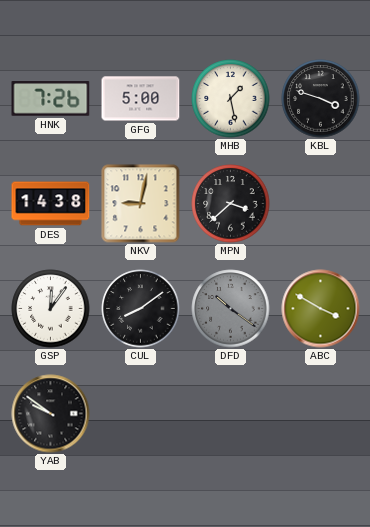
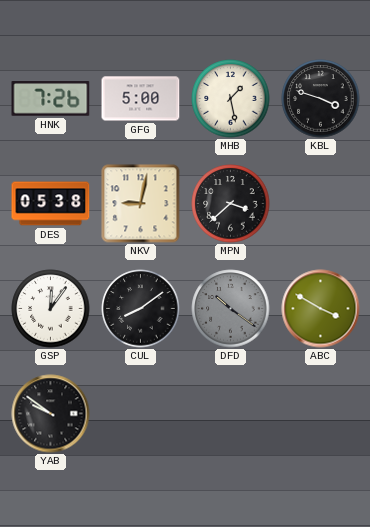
DES: 14:38 -> 05:38
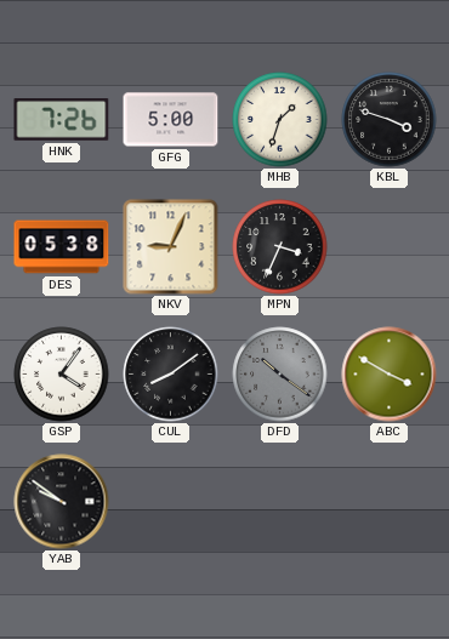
MHB: 1:28 -> 1:33
NKV: 9:02 -> 9:04
MPN: 3:38 -> 3:34
GSP: 12:06 -> 4:06
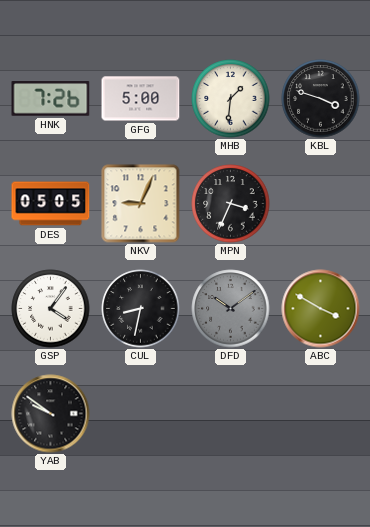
MHB: 1:33 -> 1:31
DES: 05:38 -> 05:05
CUL: 8:09 -> 8:32
DFD: 10:21 -> 10:09
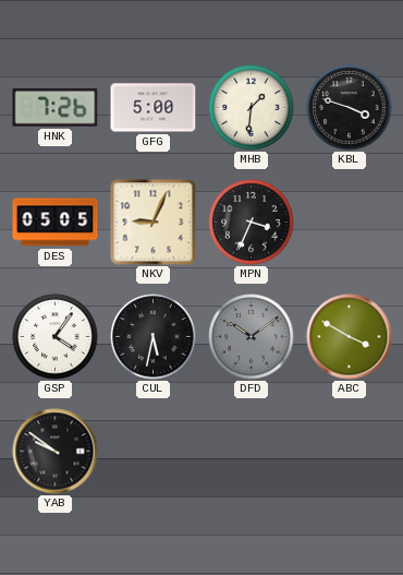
CUL: 8:32 -> 5:32
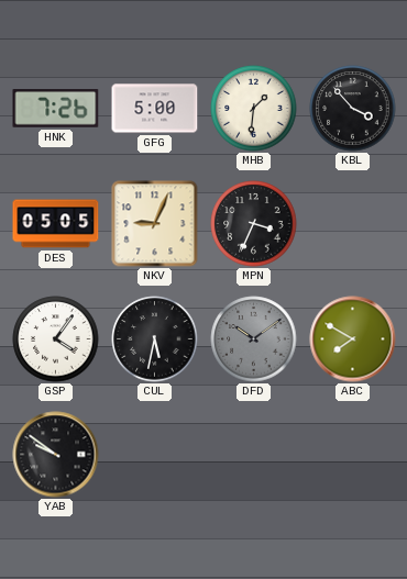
KBL: 3:48 -> 3:53
ABC: 3:50 -> 7:50
